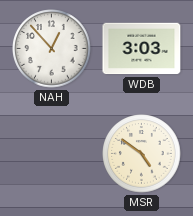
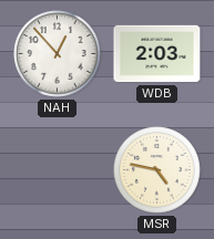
WDB: 3:03 -> 2:03
MSR: 4:51 -> 4:47
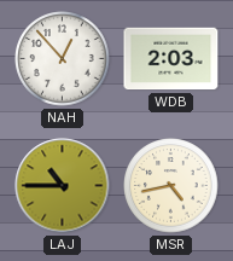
LAJ: none -> 10:45
MSR: 4:47 -> 4:43
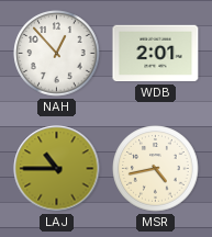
WDB: 2:03 -> 2:01
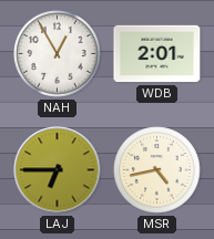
NAH: 12:53 -> 12:55
LAJ: 10:45 -> 6:45
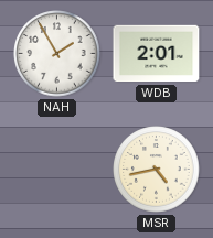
NAH: 12:55 -> 1:55
LAJ: 6:45 -> none
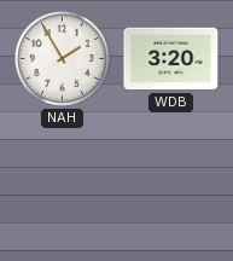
WDB: 2:01 -> 3:20
MSR: 4:43 -> none
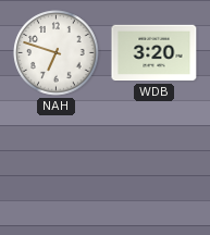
NAH: 1:55 -> 6:48
